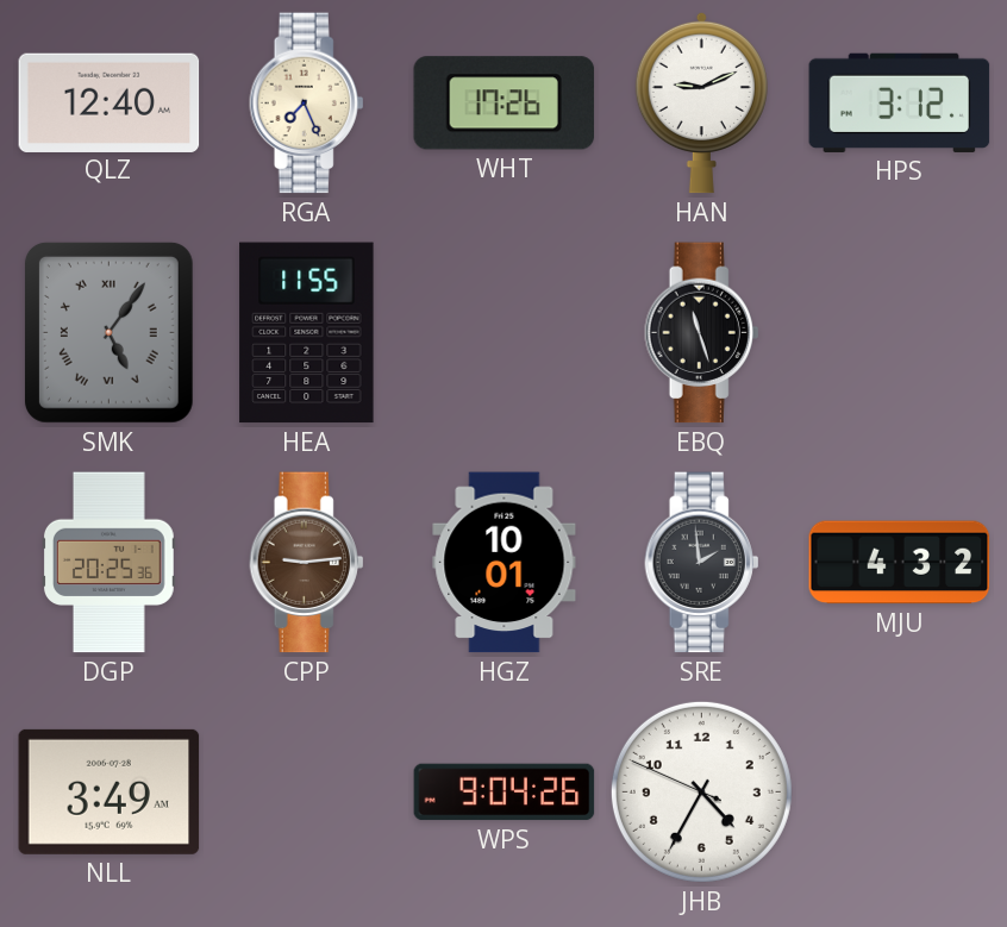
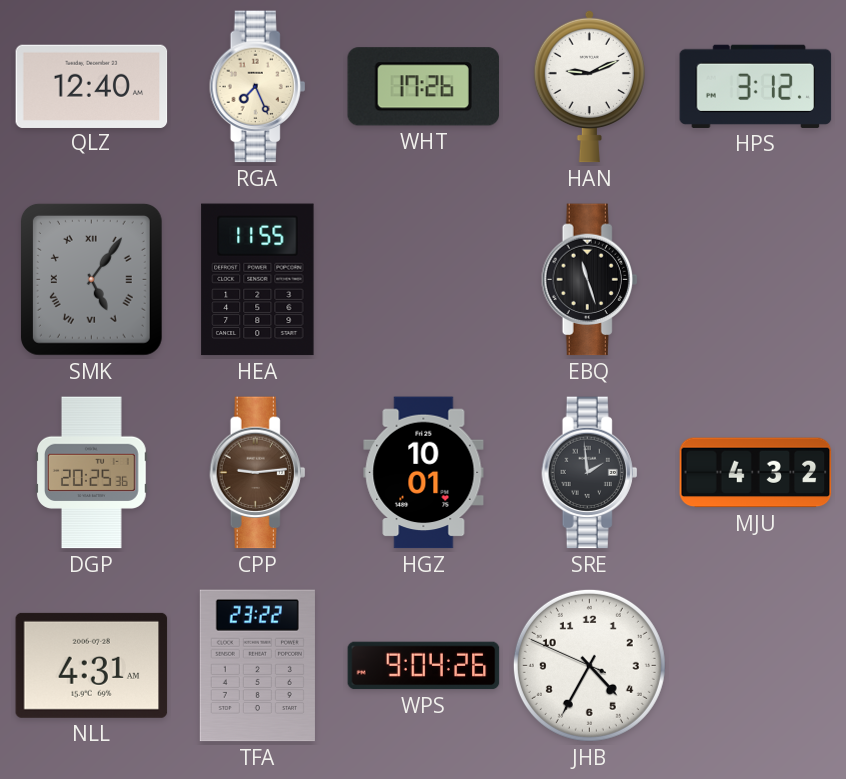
NLL: 3:49 -> 4:31
TFA: none -> 23:22
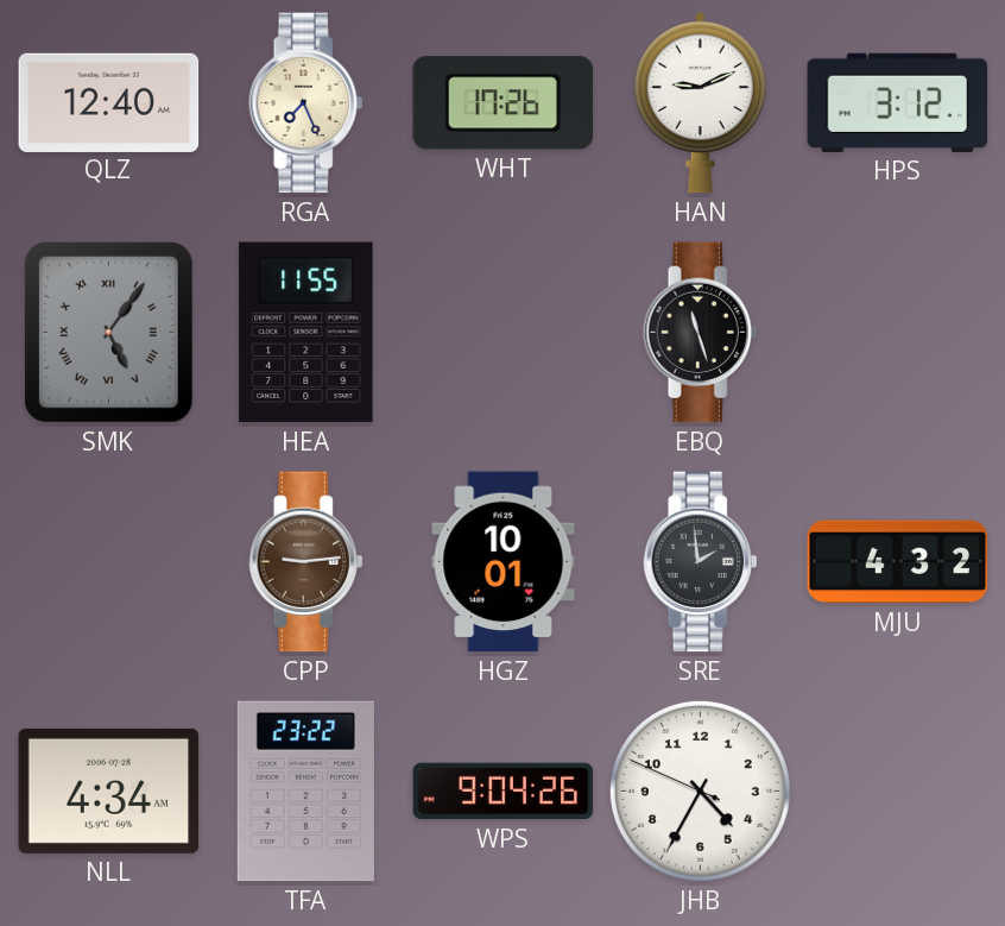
DGP: 20:25 -> none
NLL: 4:31 -> 4:34
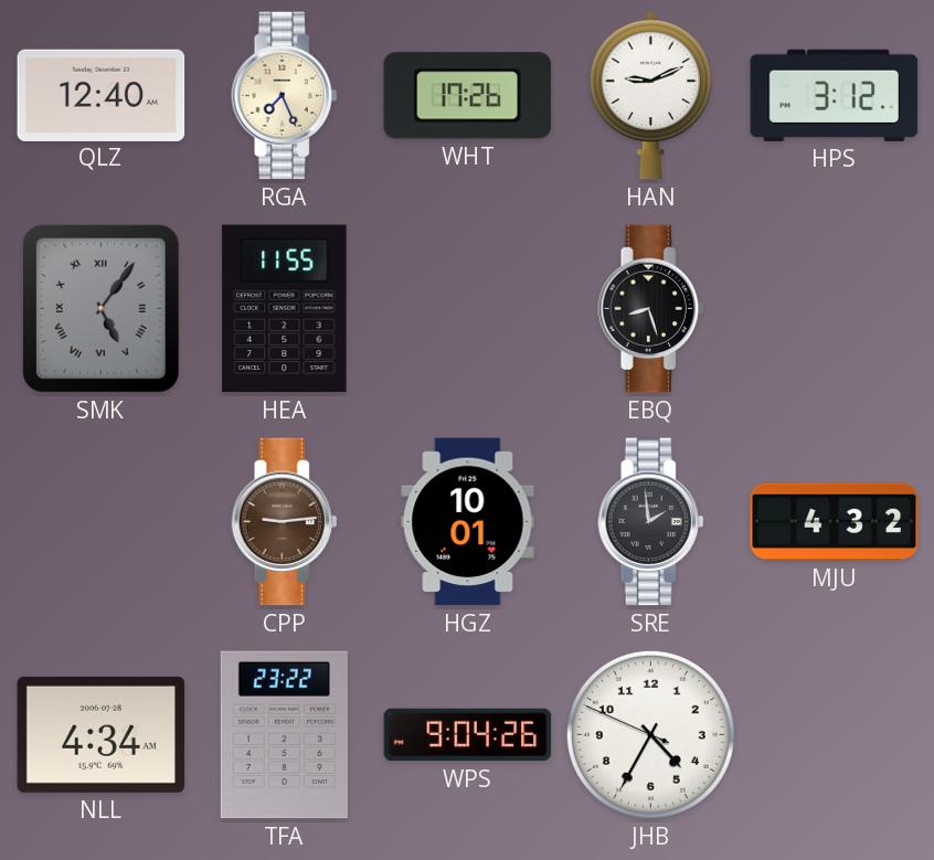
EBQ: 11:27 -> 8:27
